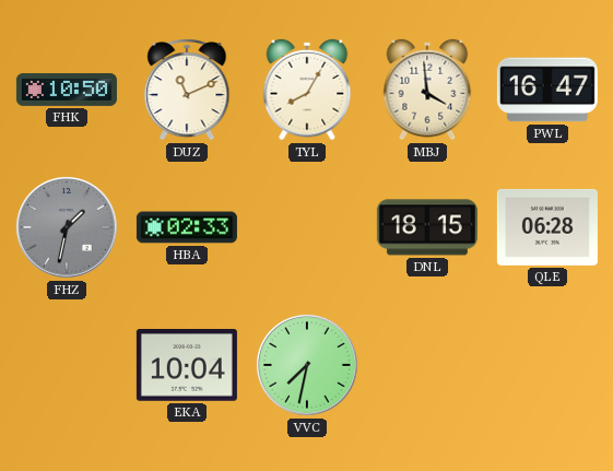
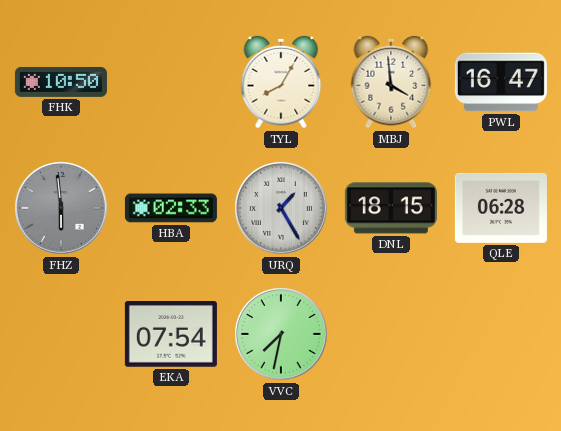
DUZ: 11:11 -> none
FHZ: 1:32 -> 5:59
URQ: none -> 1:25
EKA: 10:04 -> 07:54
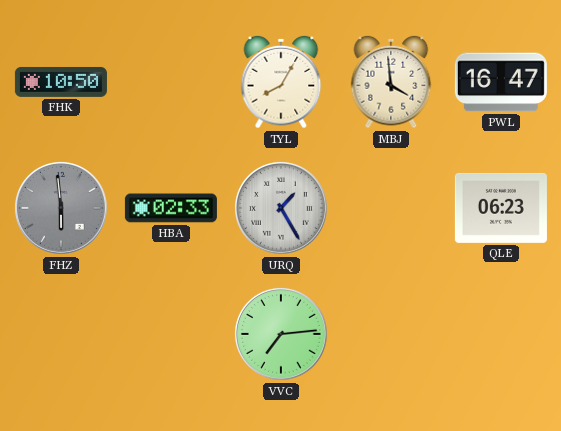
DNL: 18:15 -> none
QLE: 06:28 -> 06:23
EKA: 07:54 -> none
VVC: 7:32 -> 7:14
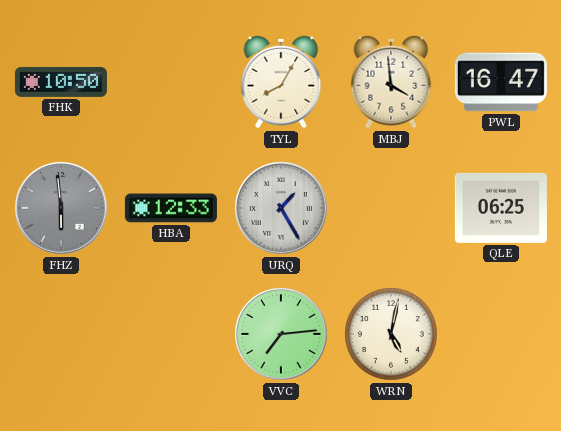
HBA: 02:33 -> 12:33
QLE: 06:23 -> 06:25
WRN: none -> 5:02
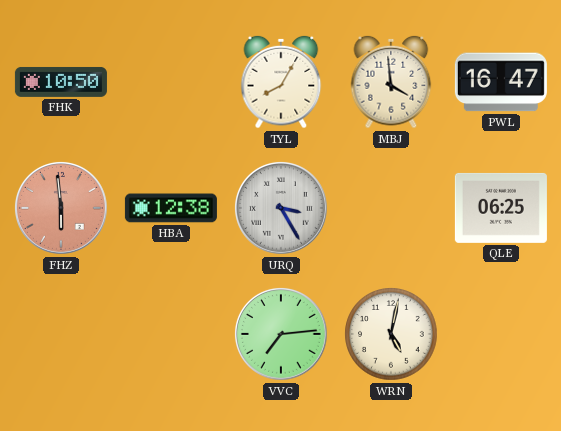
FHZ dial: grey -> salmon
HBA: 12:33 -> 12:38
URQ: 1:25 -> 3:25
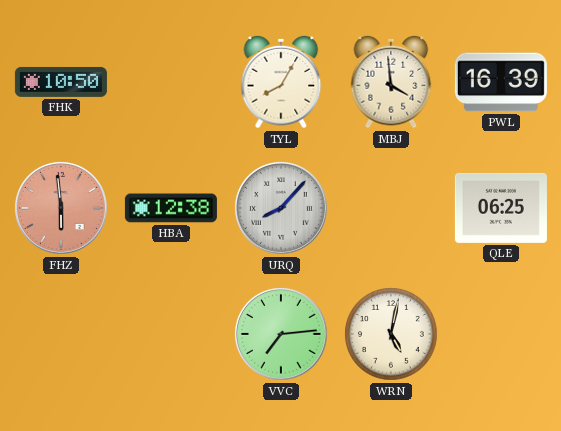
PWL: 16:47 -> 16:39
URQ: 3:25 -> 8:07
